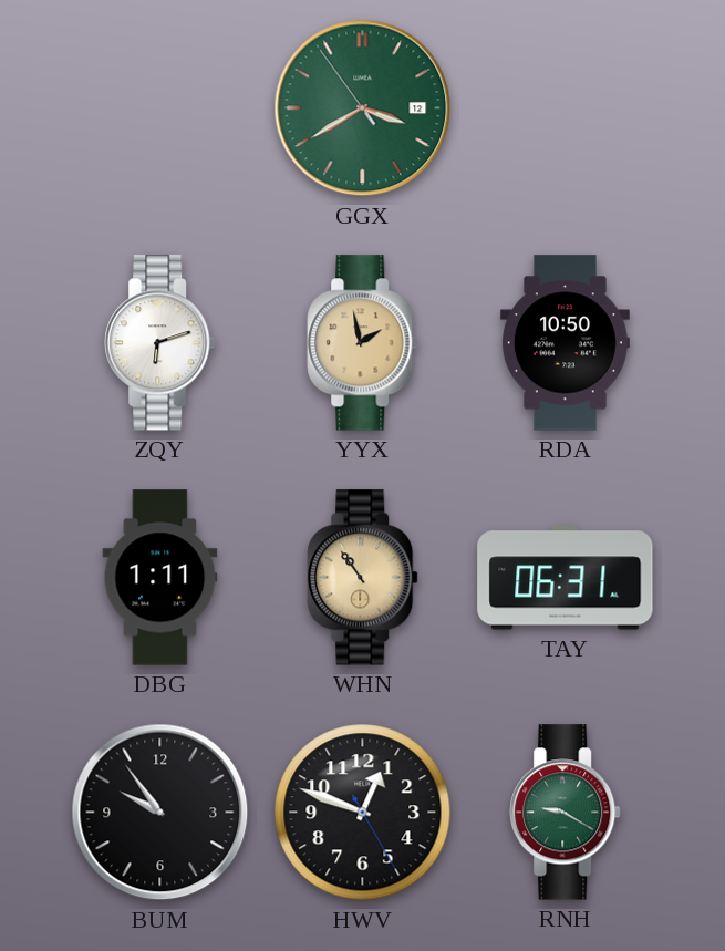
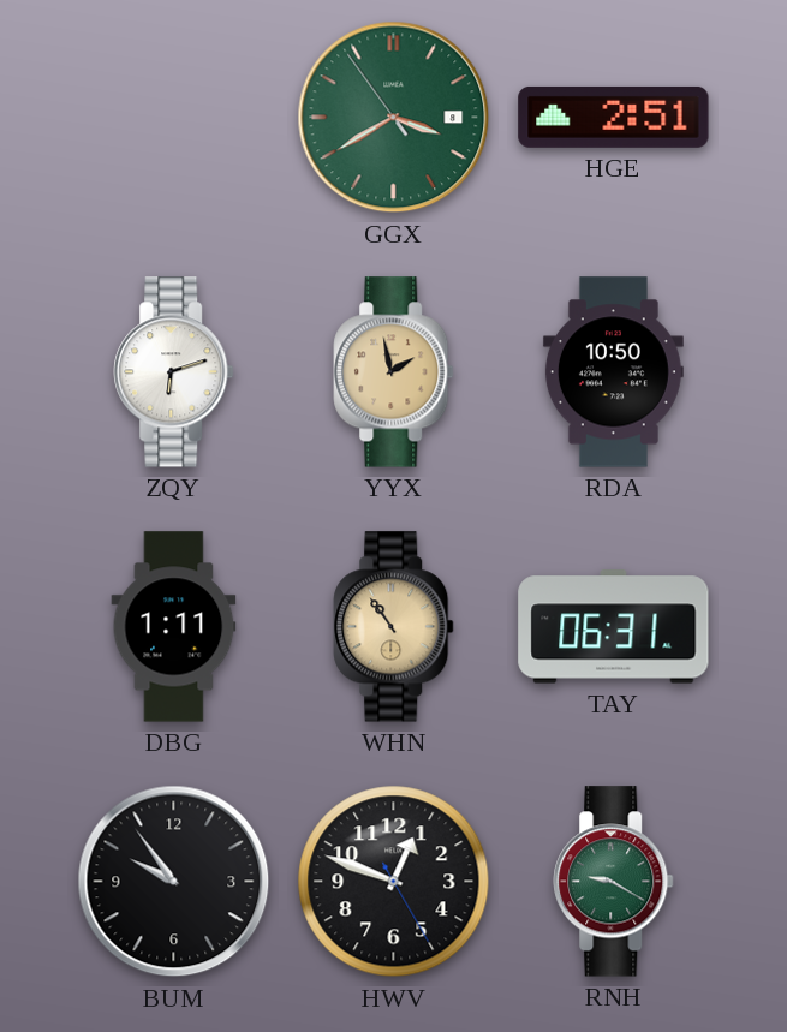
GGX date: 12 -> 8
HGE: none -> 2:51
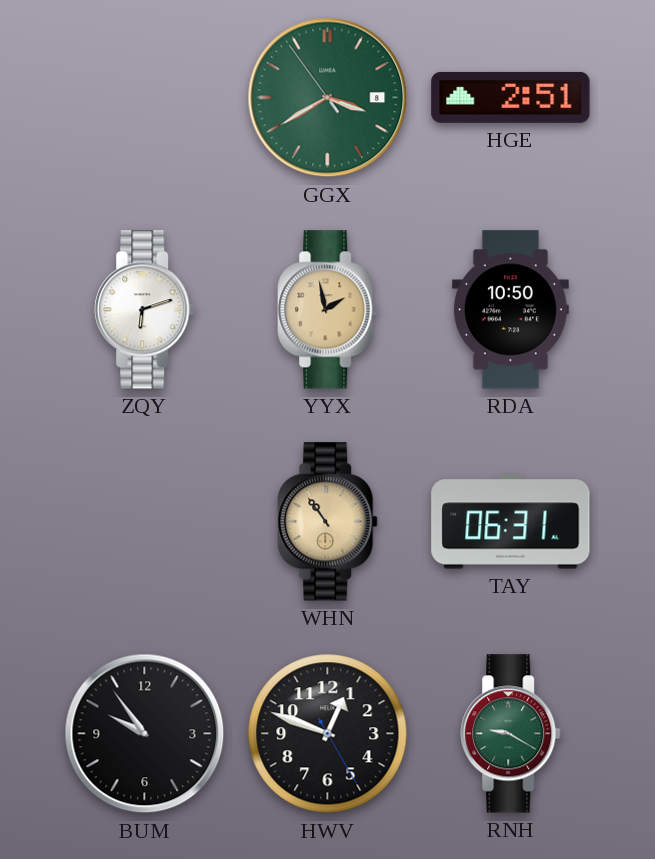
DBG: 1:11 -> none
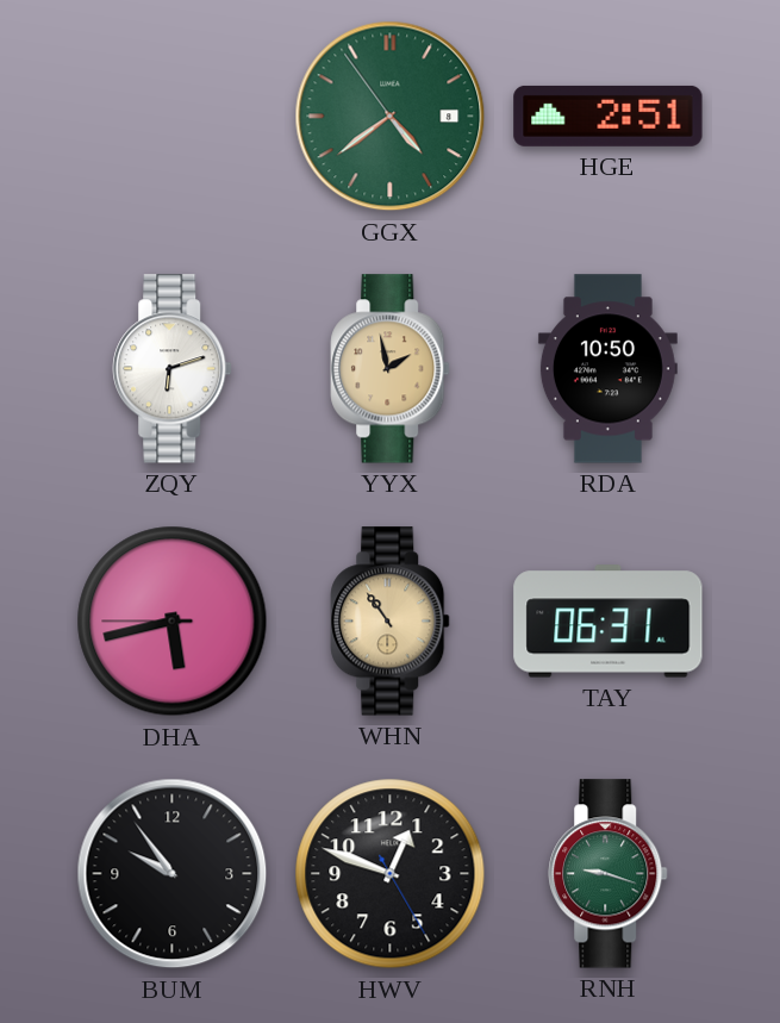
GGX: 3:39 -> 4:38
DHA: none -> 5:42
RNH: 9:20 -> 9:18
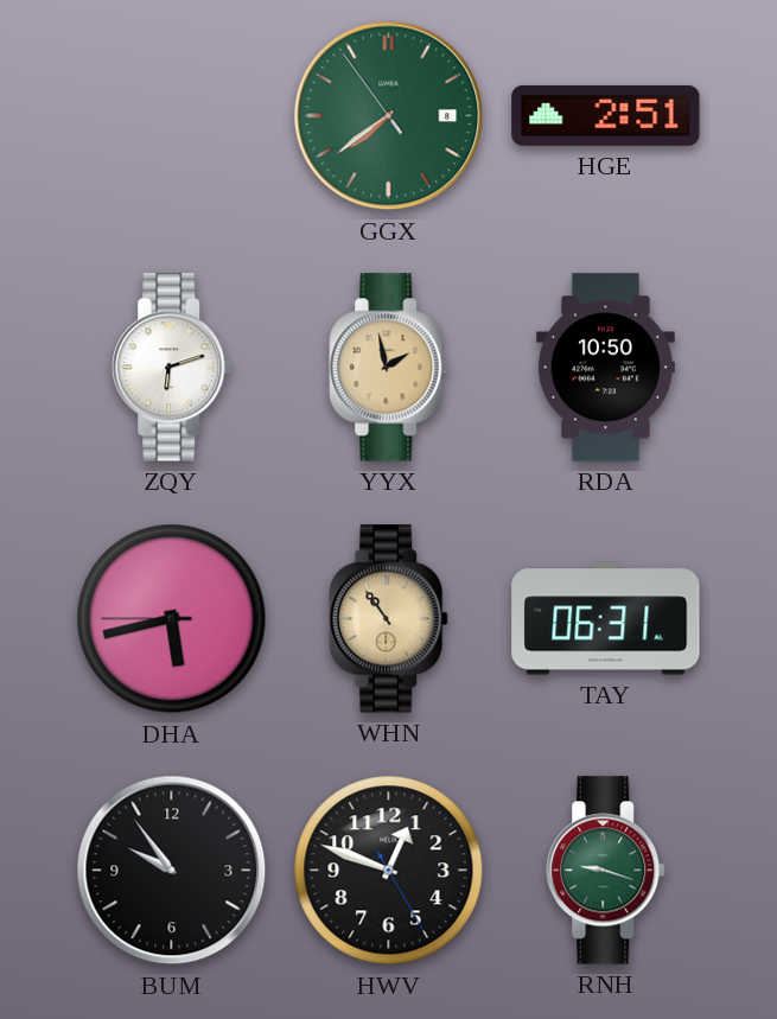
GGX: 4:38 -> 7:38
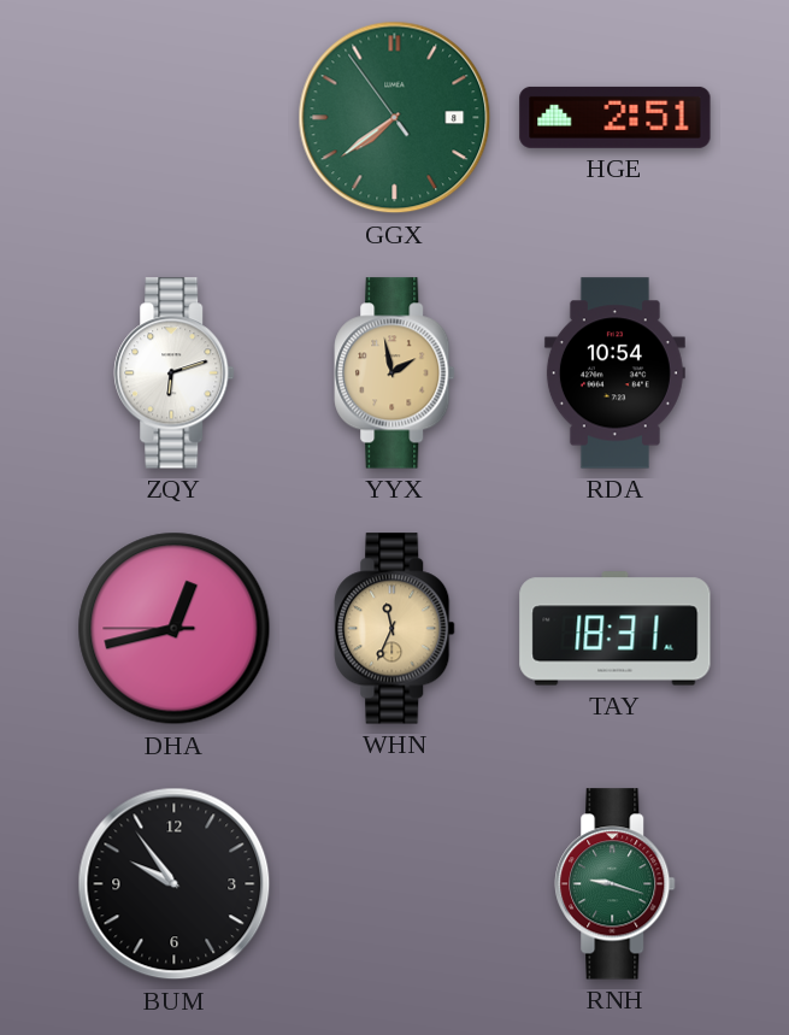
RDA: 10:50 -> 10:54
DHA: 5:42 -> 12:42
WHN: 10:54 -> 11:34
TAY: 06:31 -> 18:31
HWV: 12:48 -> none
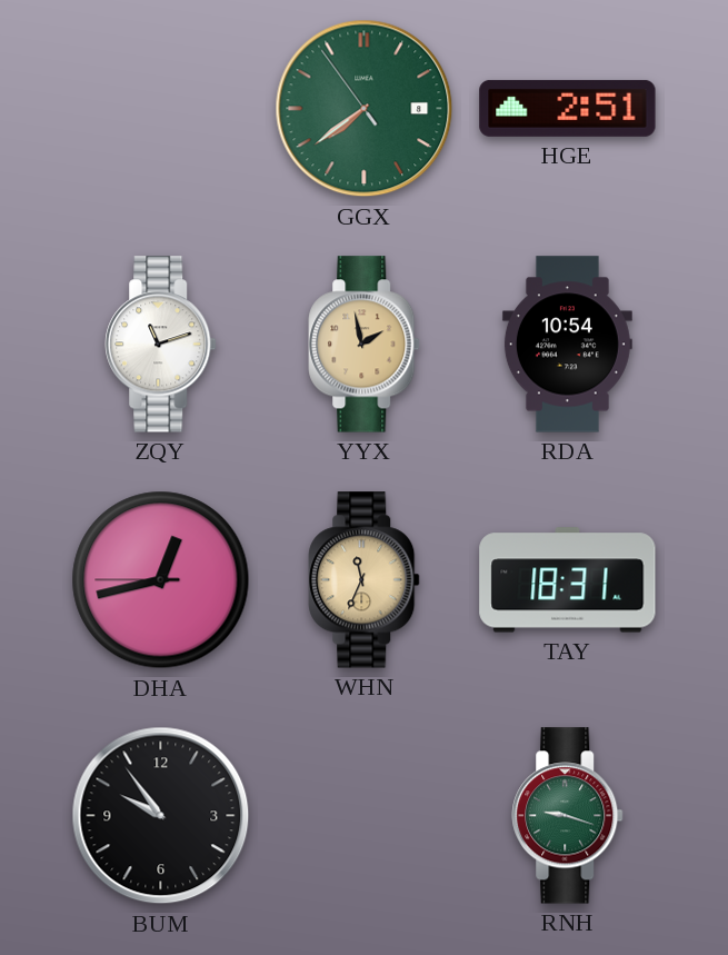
ZQY: 6:12 -> 11:12
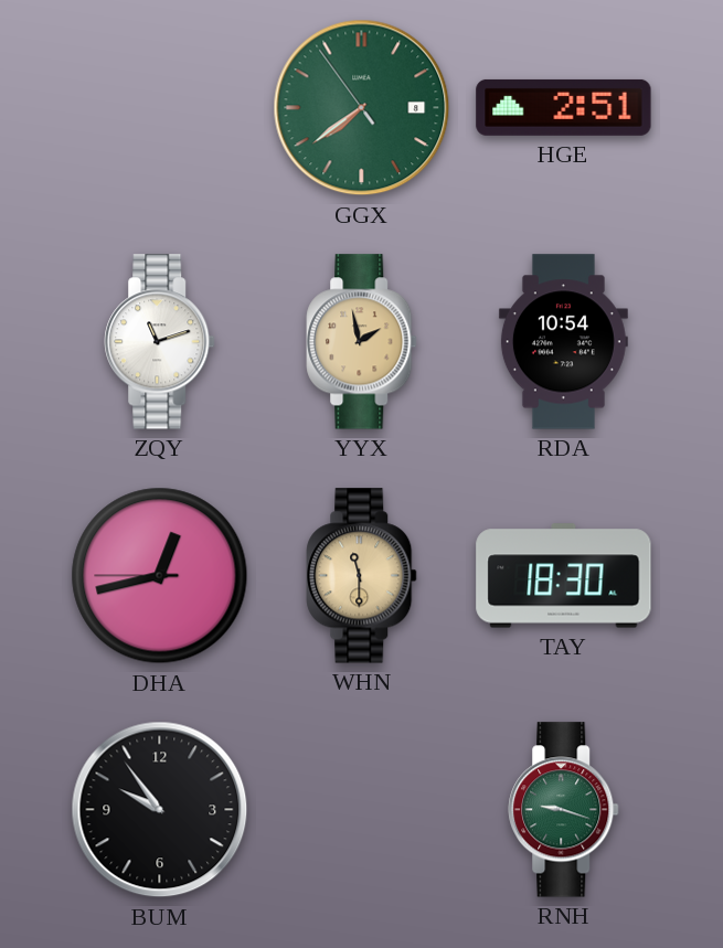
WHN: 11:34 -> 11:30
TAY: 18:31 -> 18:30
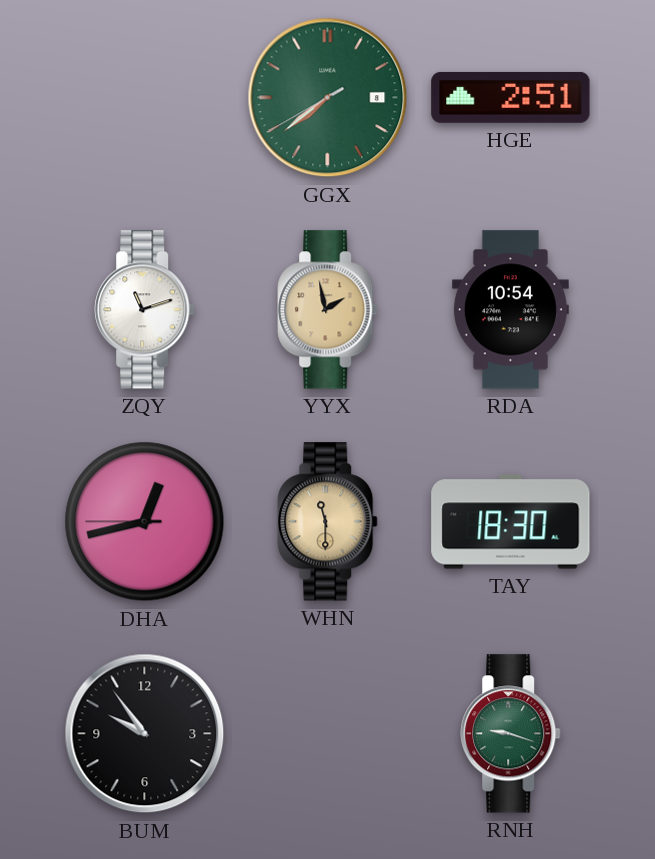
GGX: 7:38:54 -> 7:38:40
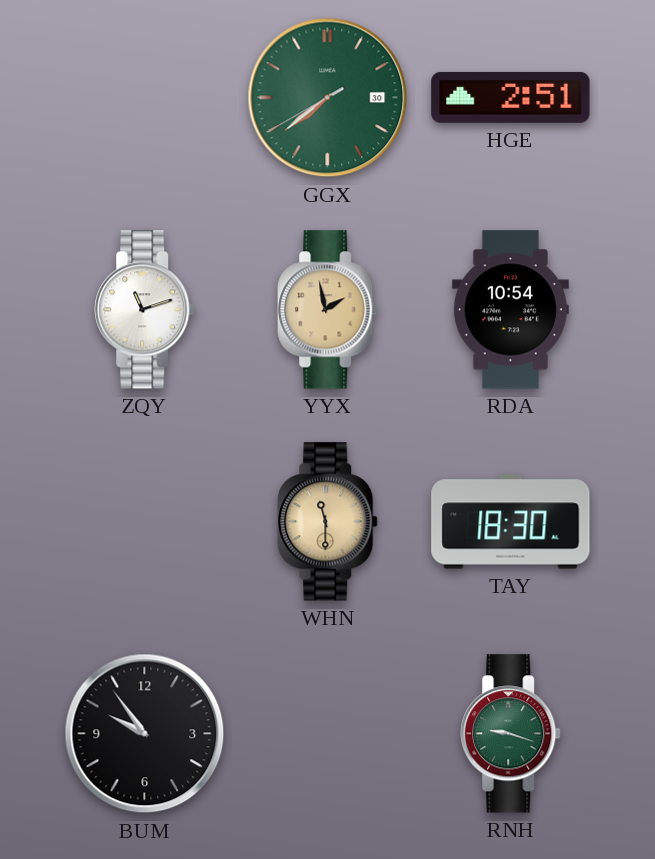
GGX date: 8 -> 30
DHA: 12:42 -> none
